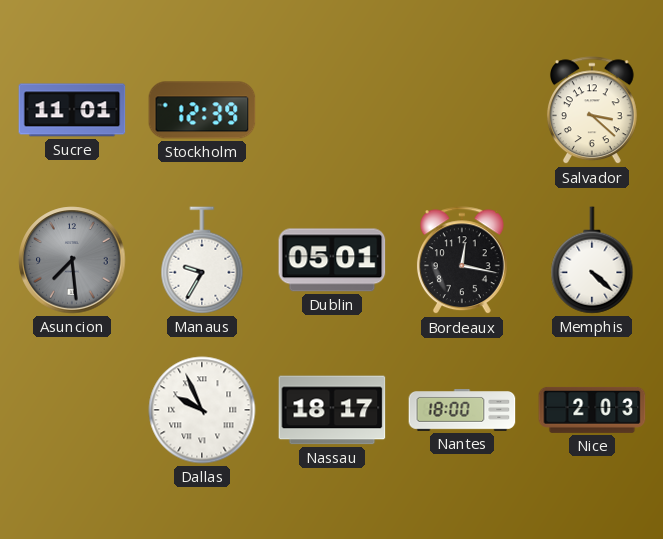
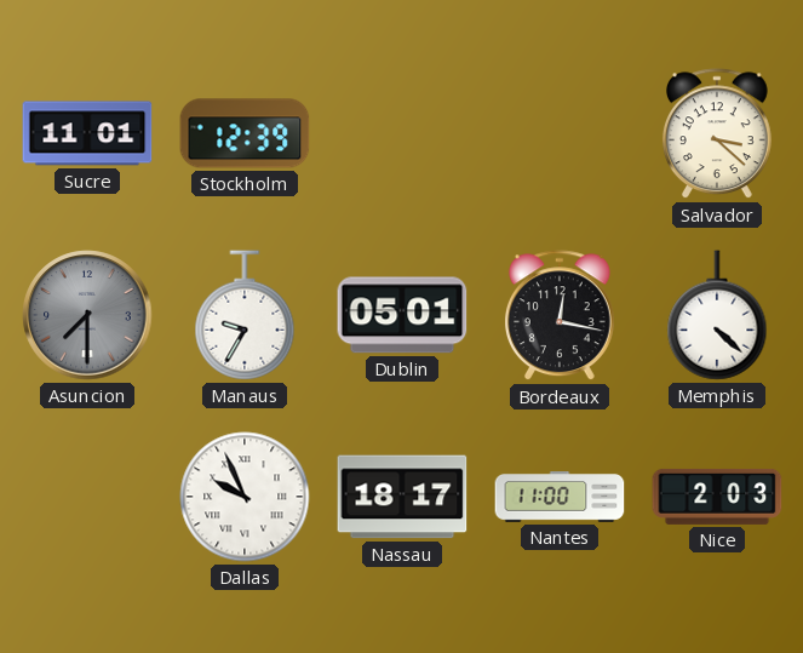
Asuncion: 7:29 -> 7:30
Nantes: 18:00 -> 11:00
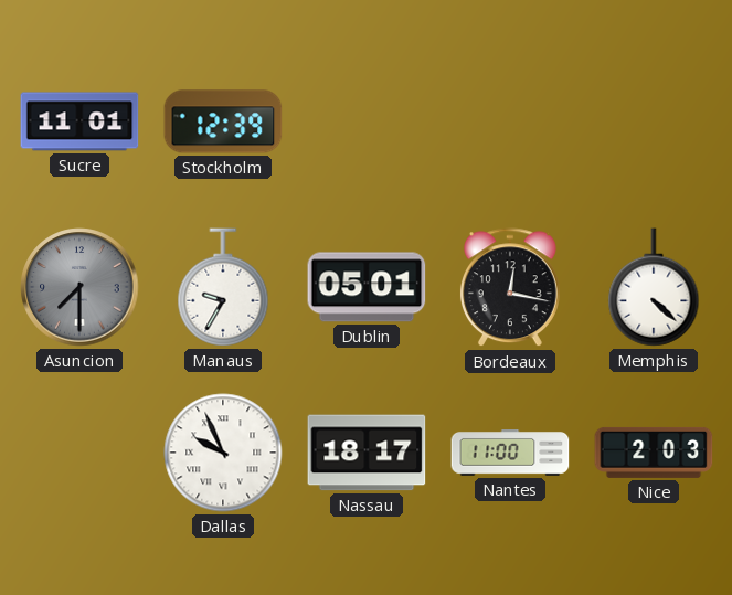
Salvador: 3:22 -> none
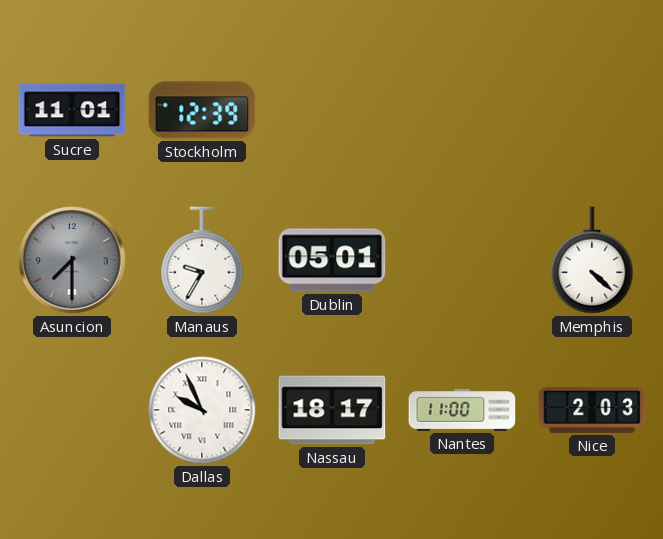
Bordeaux: 12:17 -> none
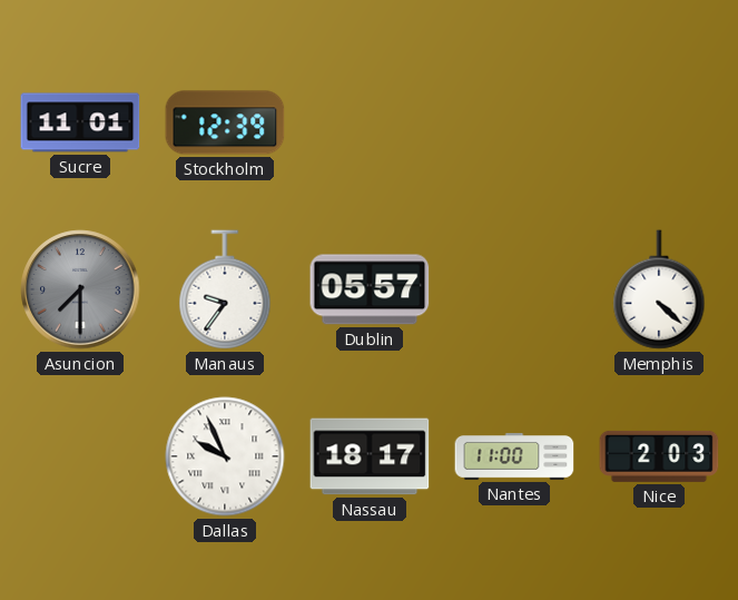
Manaus: 9:35 -> 9:36
Dublin: 05:01 -> 05:57
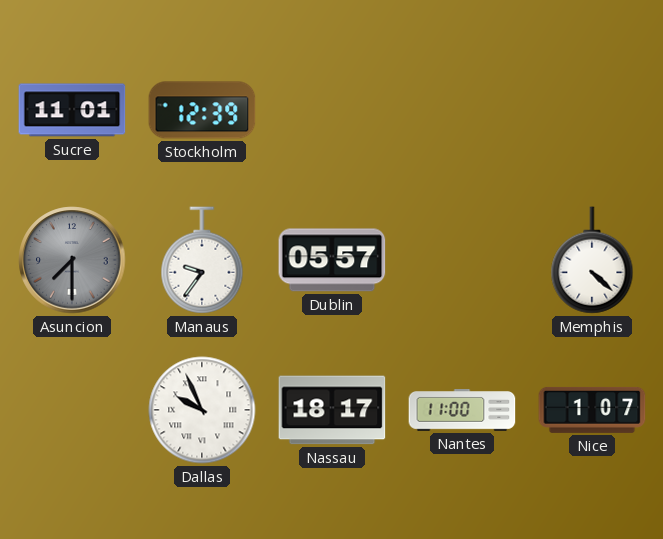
Nice: 2:03 -> 1:07
